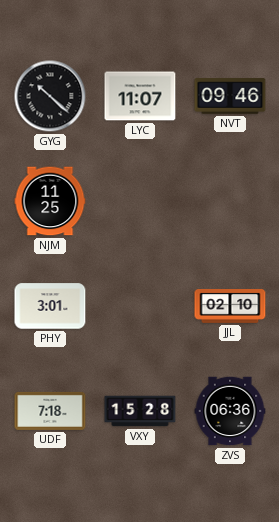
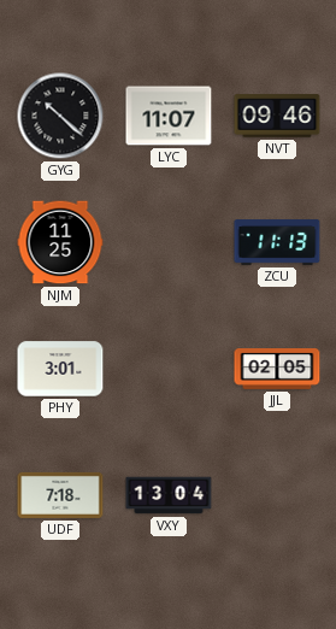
ZCU: none -> 11:13
JJL: 02:10 -> 02:05
VXY: 15:28 -> 13:04
ZVS: 06:36 -> none
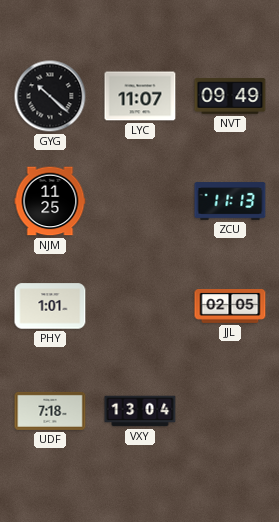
NVT: 09:46 -> 09:49
PHY: 3:01 -> 1:01
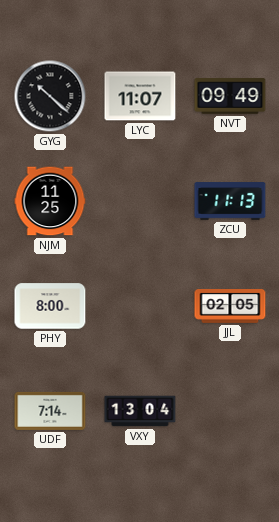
PHY: 1:01 -> 8:00
UDF: 7:18 -> 7:14
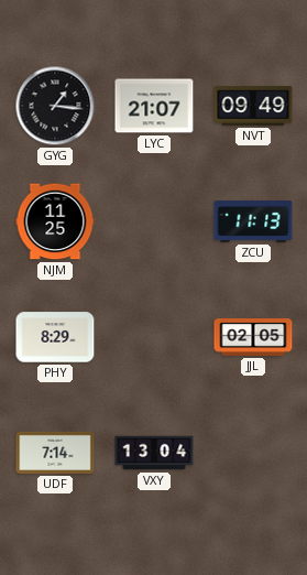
GYG: 10:22 -> 1:16
LYC: 11:07 -> 21:07
PHY: 8:00 -> 8:29
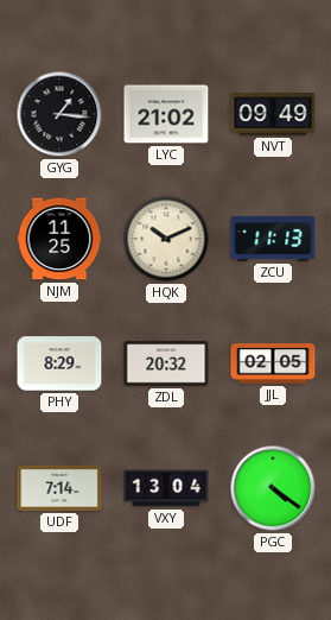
LYC: 21:07 -> 21:02
HQK: none -> 10:11
ZDL: none -> 20:32
PGC: none -> 4:21
